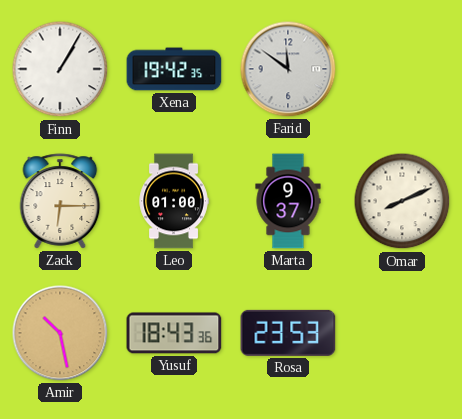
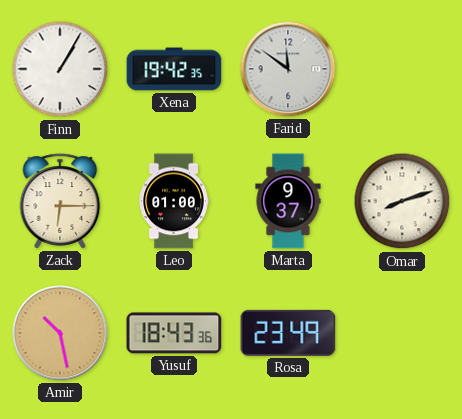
Omar: 8:11 -> 8:12
Rosa: 23:53 -> 23:49
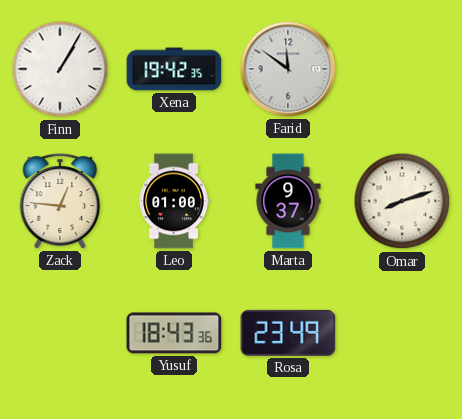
Zack: 6:15 -> 12:46
Amir: 10:28 -> none
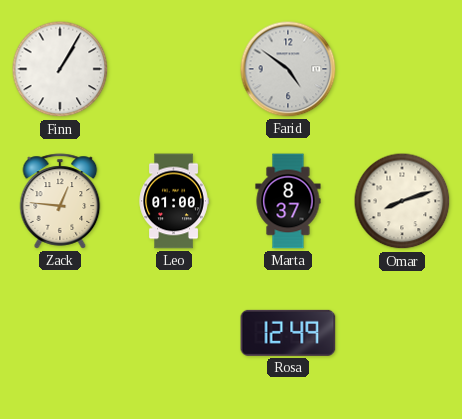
Xena: 19:42 -> none
Farid: 11:51 -> 4:51
Marta: 9:37 -> 8:37
Yusuf: 18:43 -> none
Rosa: 23:49 -> 12:49
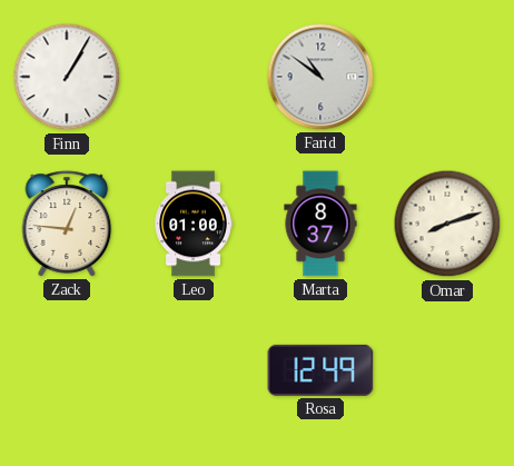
Farid: 4:51 -> 10:51
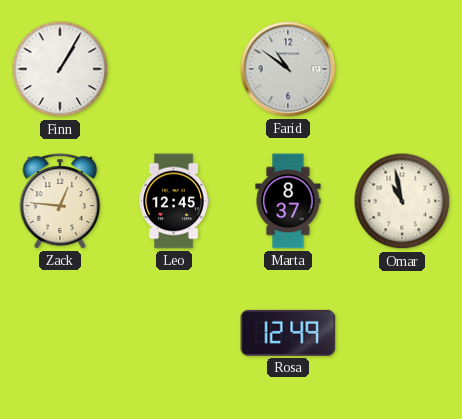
Leo: 01:00 -> 12:45
Omar: 8:12 -> 10:58
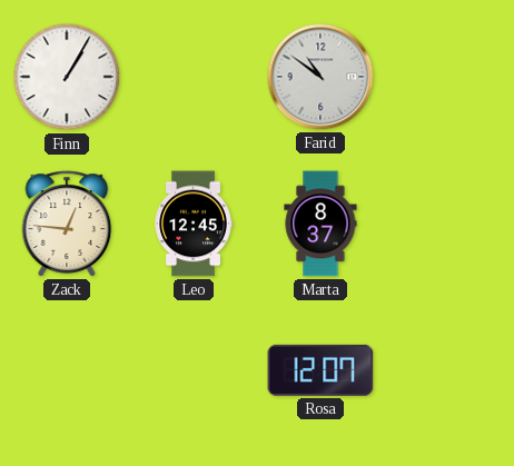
Omar: 10:58 -> none
Rosa: 12:49 -> 12:07
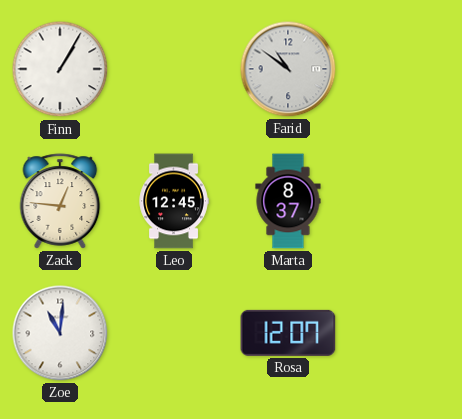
Zoe: none -> 11:01
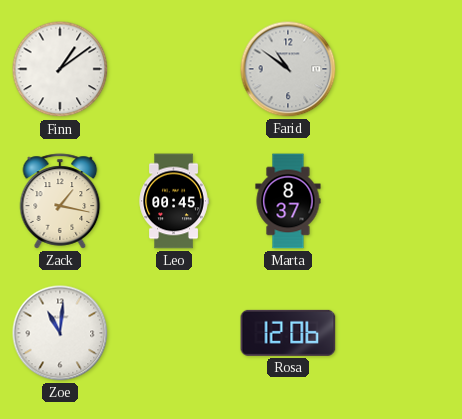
Finn: 1:05 -> 1:09
Zack: 12:46 -> 1:17
Leo: 12:45 -> 00:45
Rosa: 12:07 -> 12:06
